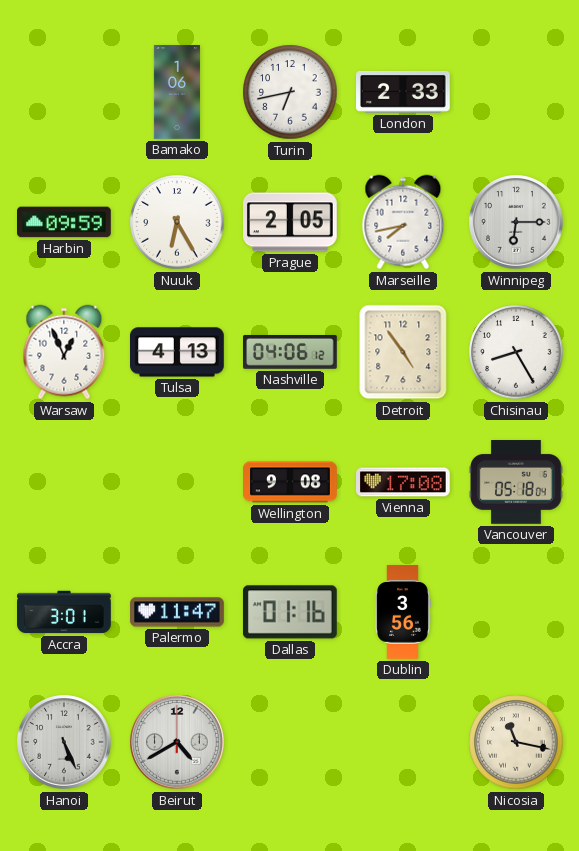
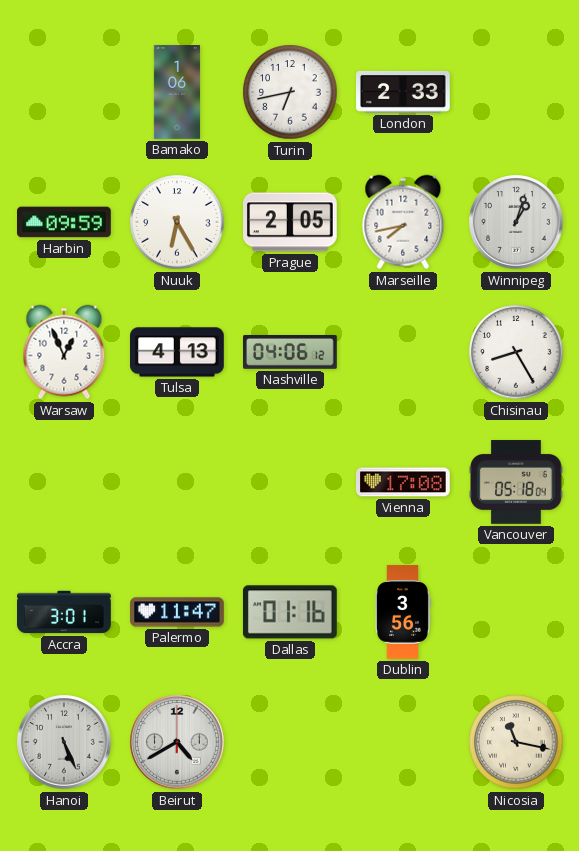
Winnipeg: 6:15 -> 1:03
Detroit: 4:54 -> none
Wellington: 9:08 -> none
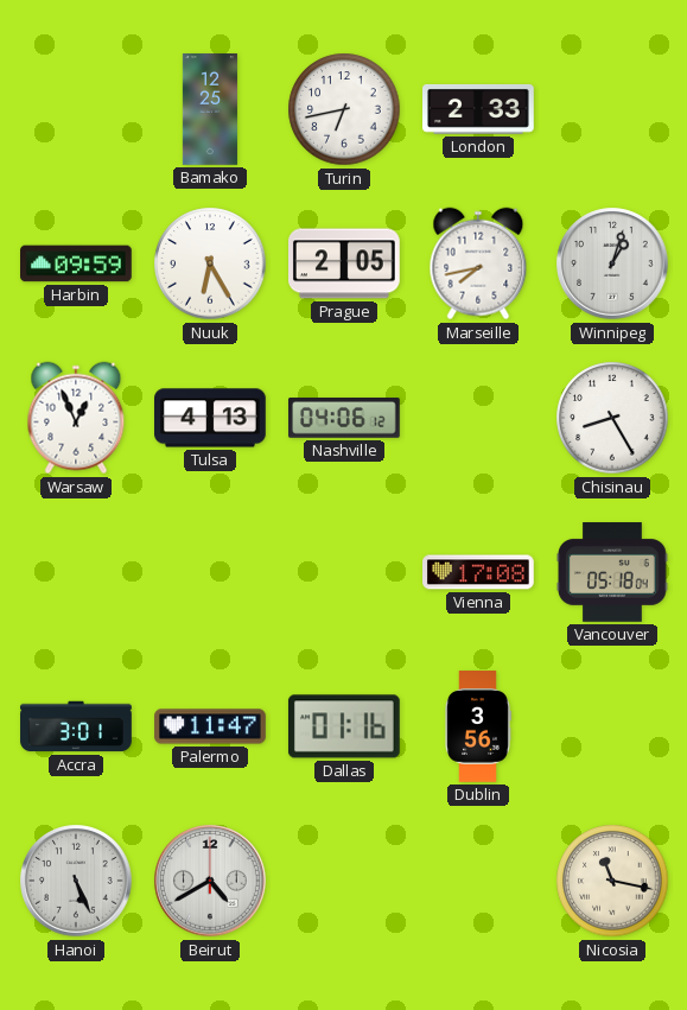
Bamako: 1:06 -> 12:25
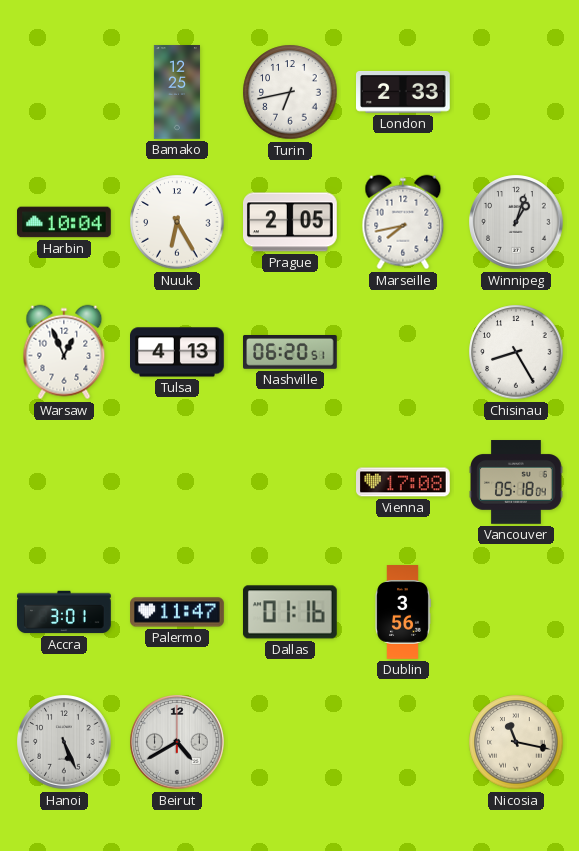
Harbin: 09:59 -> 10:04
Nashville: 04:06 -> 06:20
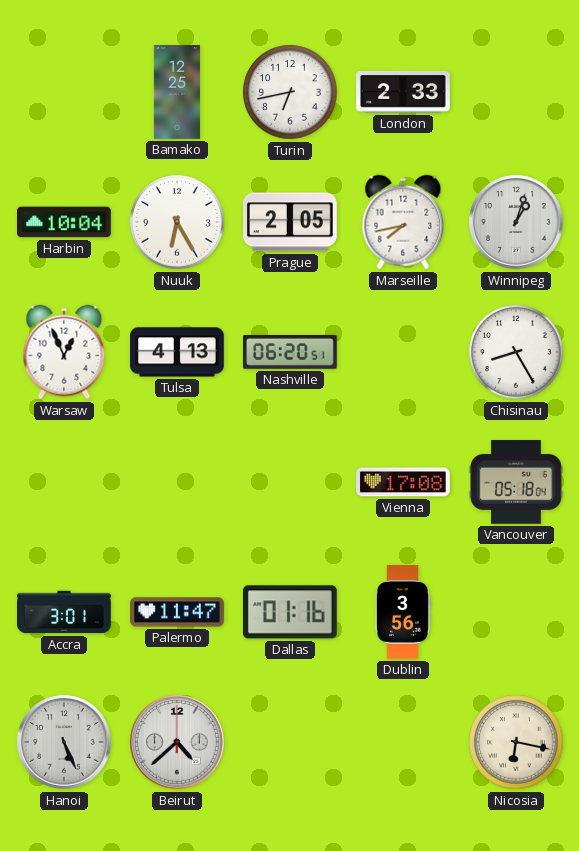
Beirut: 4:40 -> 4:38
Nicosia: 11:17 -> 6:17
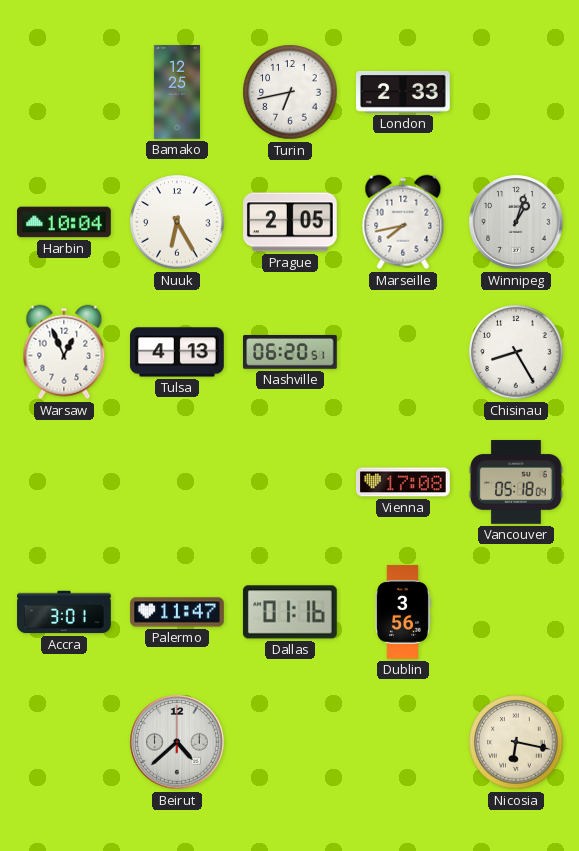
Hanoi: 5:26 -> none
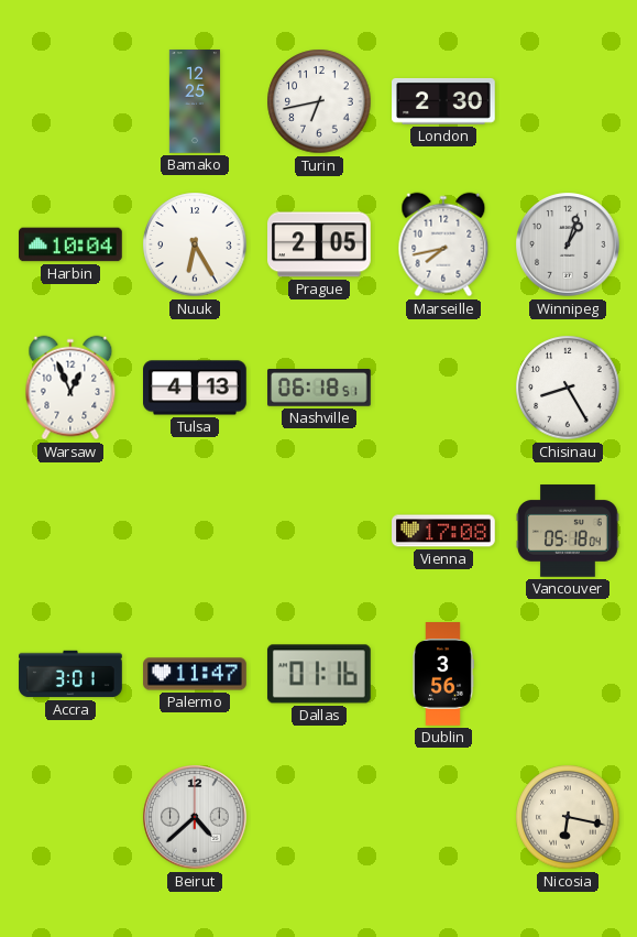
London: 2:33 -> 2:30
Nashville: 06:20 -> 06:18
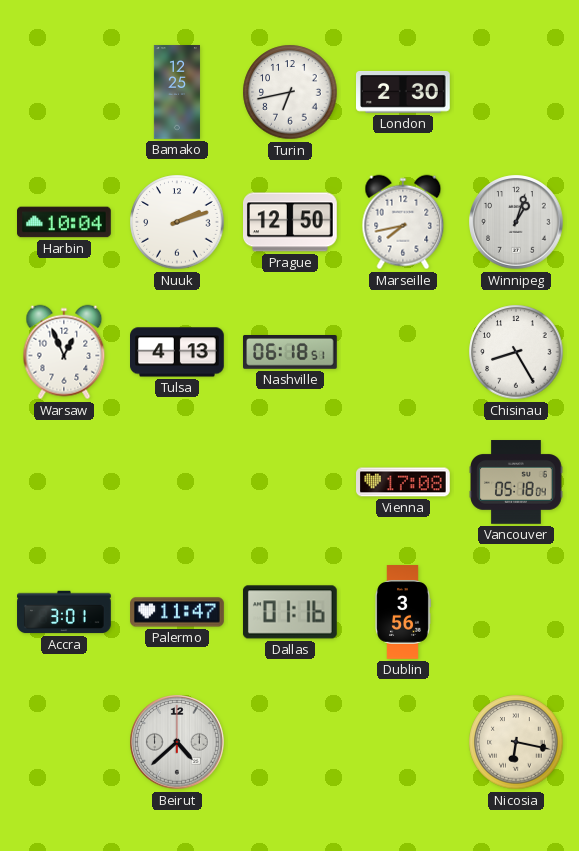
Nuuk: 6:25 -> 2:12
Prague: 2:05 -> 12:50
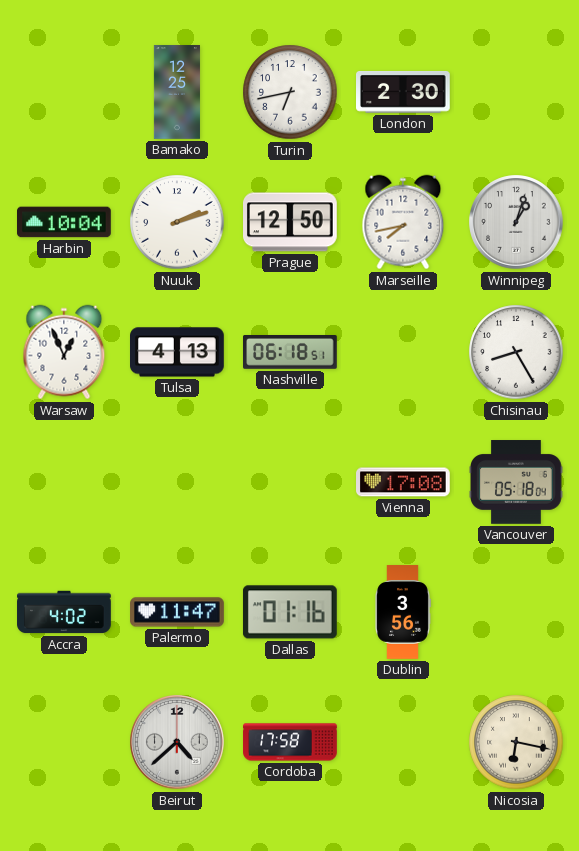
Accra: 3:01 -> 4:02
Cordoba: none -> 17:58
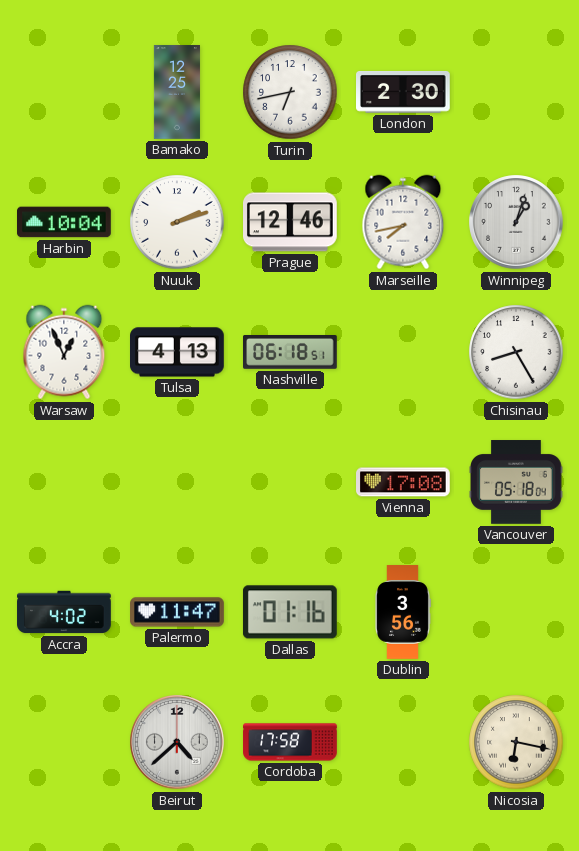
Prague: 12:50 -> 12:46
